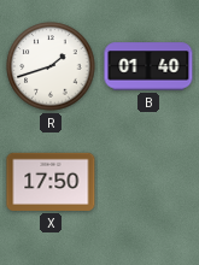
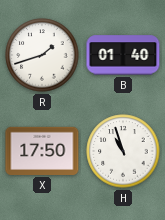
H: none -> 10:57
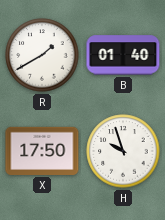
R: 1:42 -> 1:40
H: 10:57 -> 9:57
